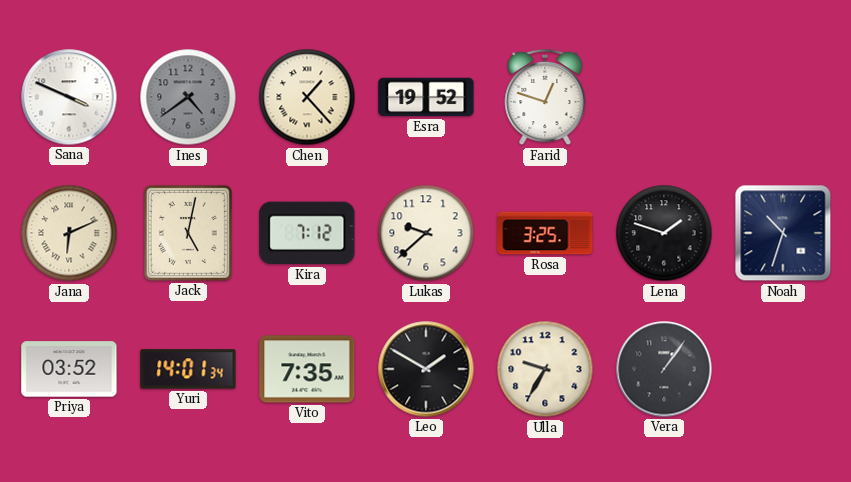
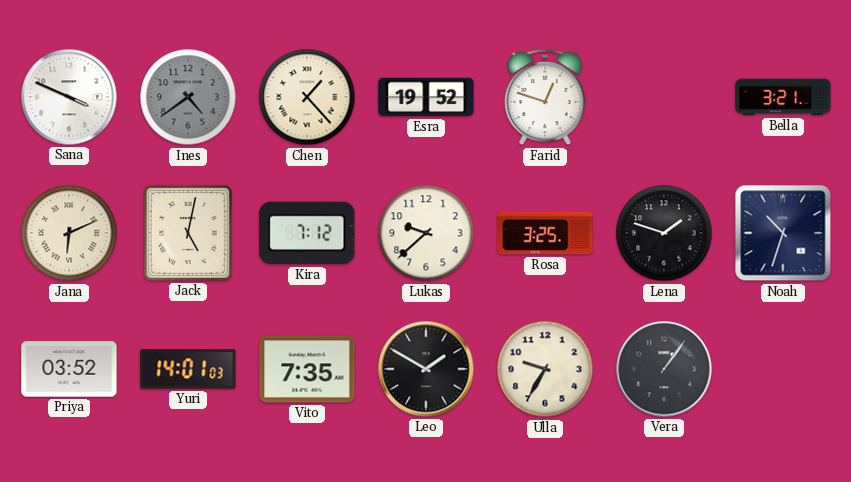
Bella: none -> 3:21
Yuri: 14:01:34 -> 14:01:03
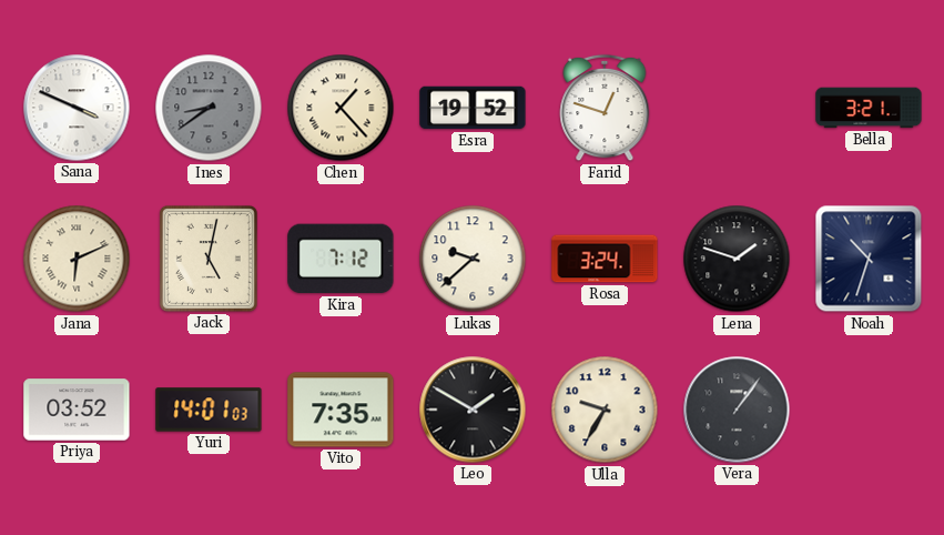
Ines: 4:39 -> 8:39
Rosa: 3:25 -> 3:24
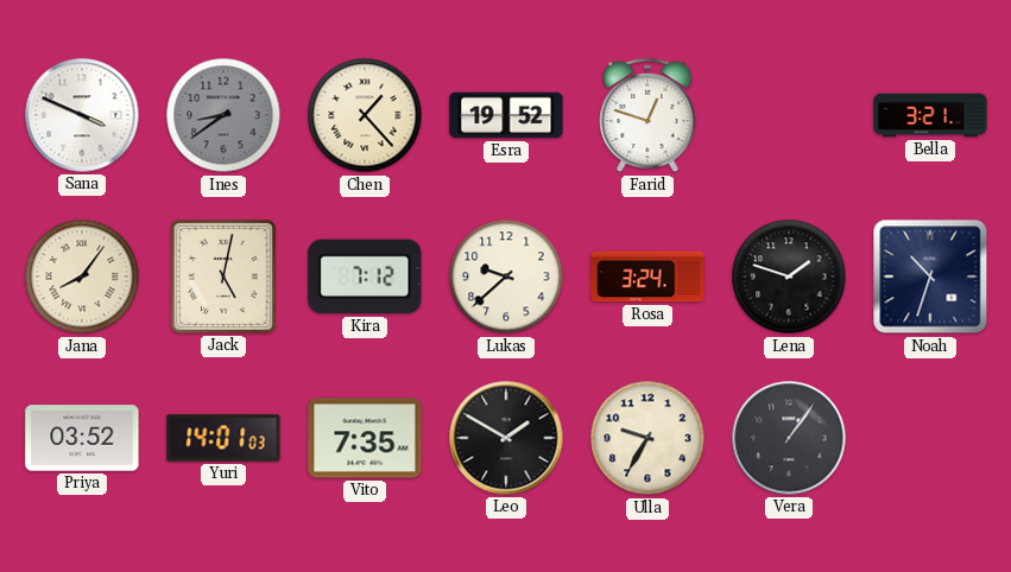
Jana: 6:11 -> 8:06
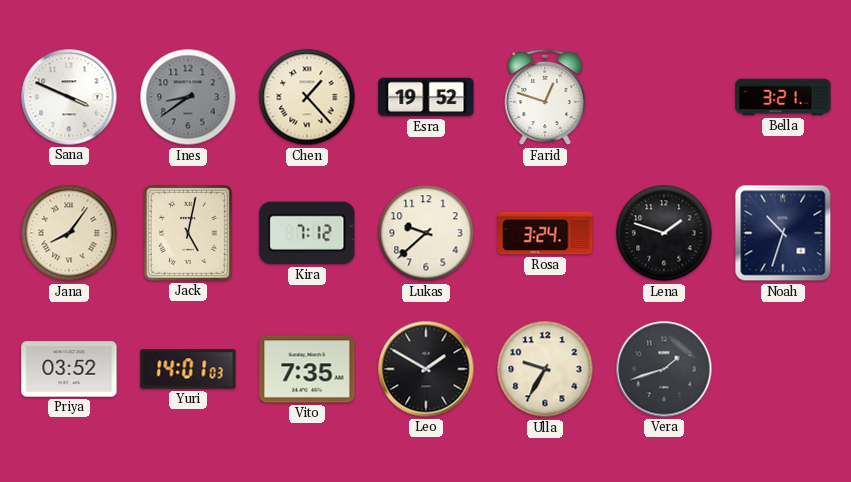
Vera: 1:06 -> 1:42
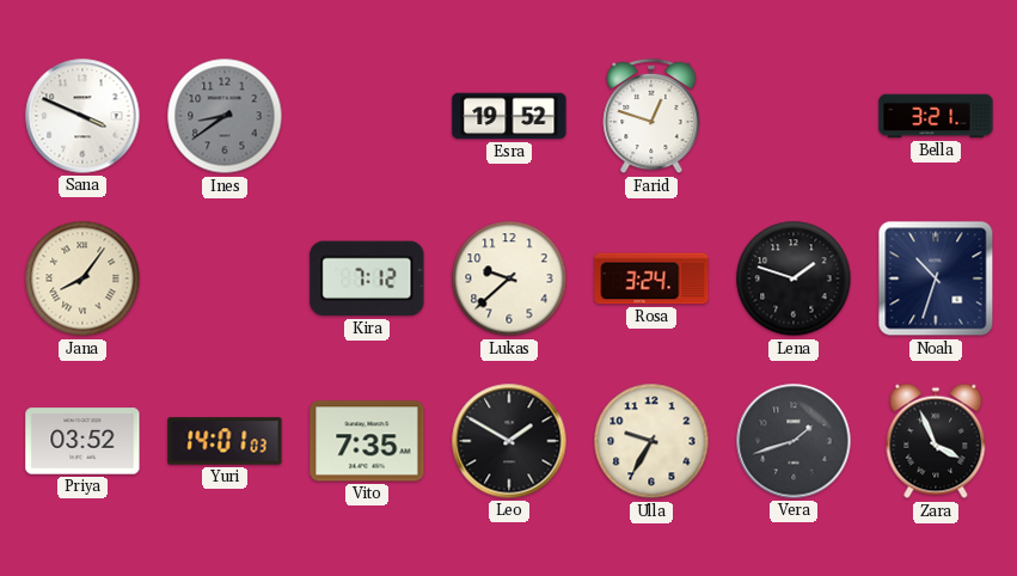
Chen: 1:23 -> none
Jack: 5:02 -> none
Zara: none -> 3:56
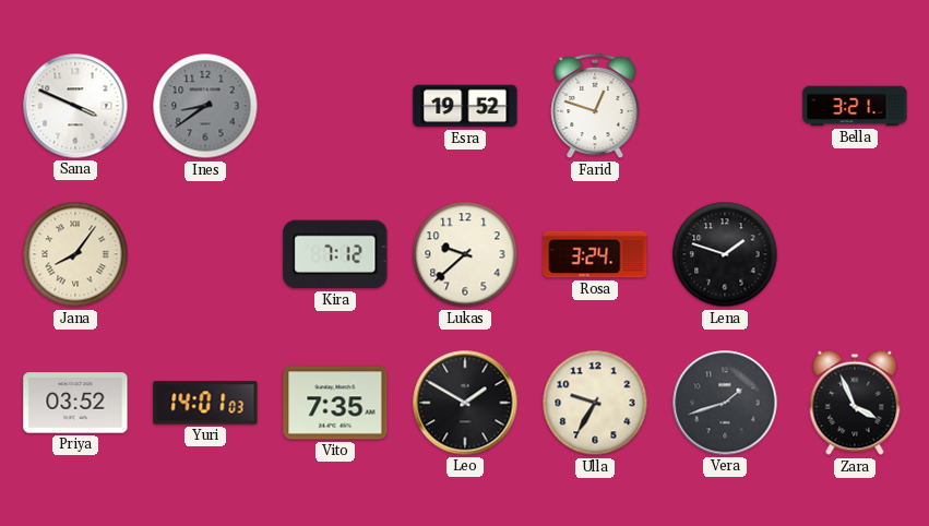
Noah: 10:33 -> none
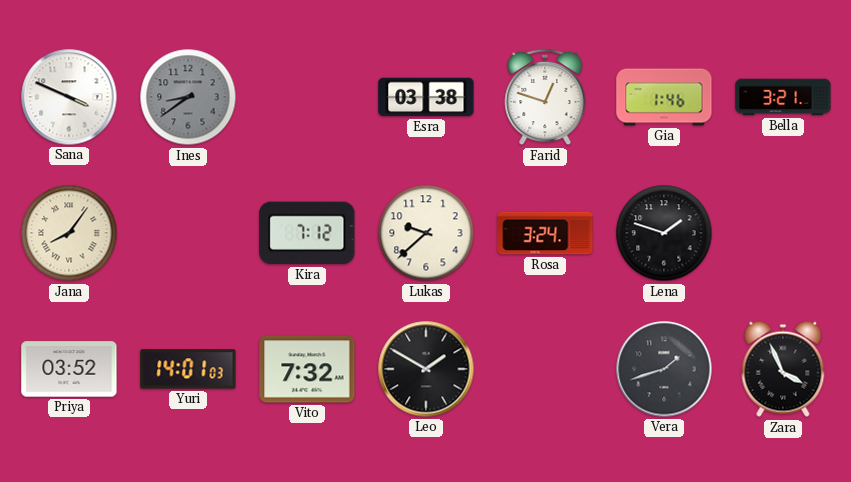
Esra: 19:52 -> 03:38
Gia: none -> 1:46
Vito: 7:35 -> 7:32
Ulla: 9:35 -> none
